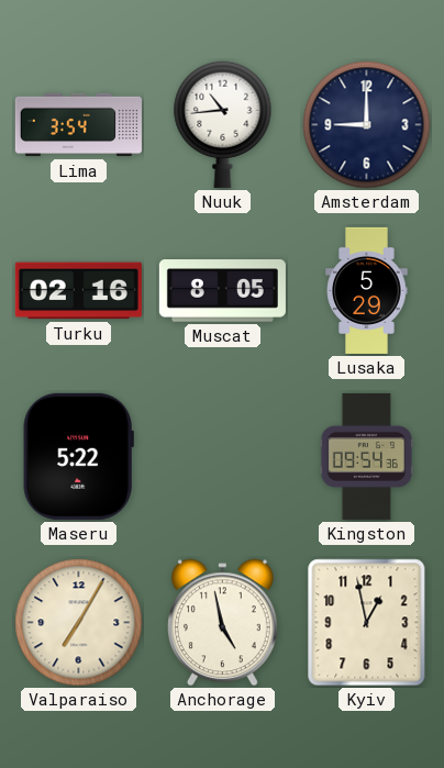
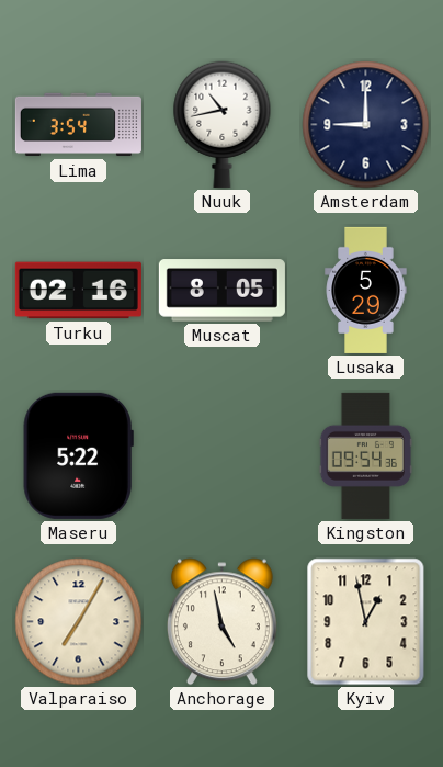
Nuuk: 10:44 -> 10:43
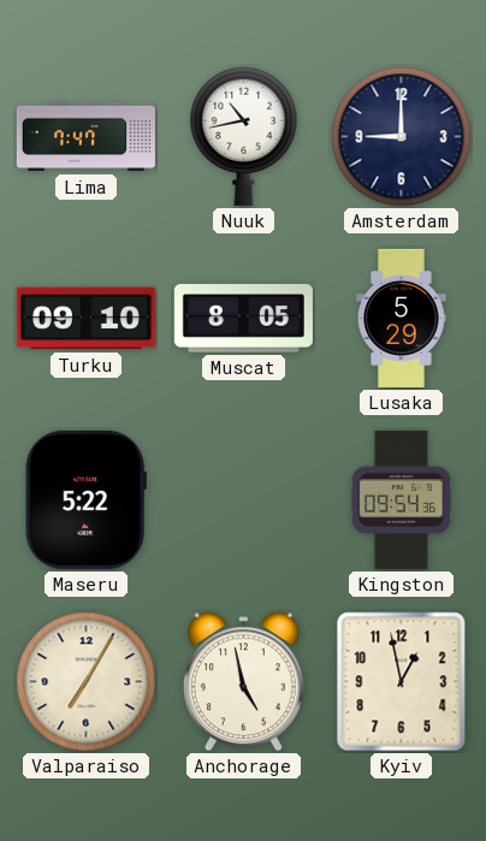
Lima: 3:54 -> 7:47
Turku: 02:16 -> 09:10
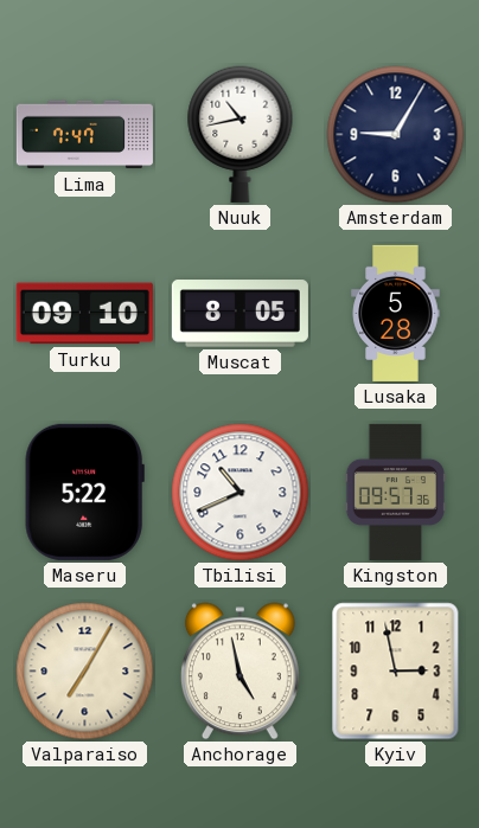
Amsterdam: 9:00 -> 9:05
Lusaka: 5:29 -> 5:28
Tbilisi: none -> 10:41
Kingston: 09:54 -> 09:57
Kyiv: 12:58 -> 2:58
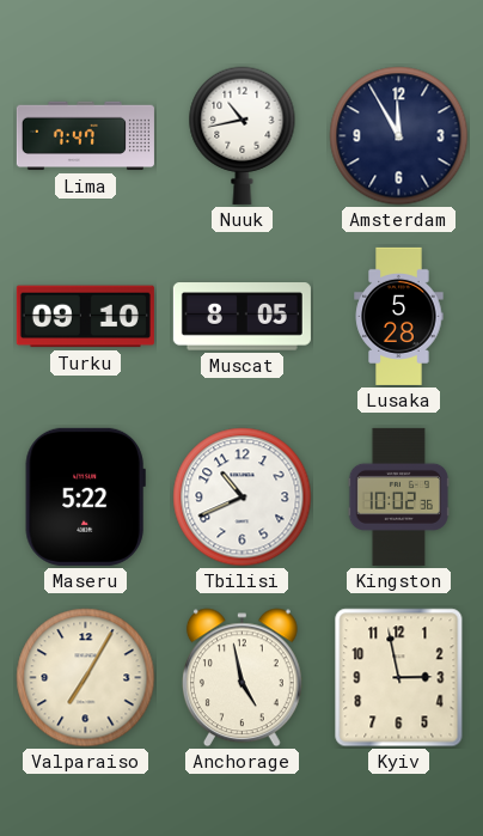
Amsterdam: 9:05 -> 11:55
Kingston: 09:57 -> 10:02
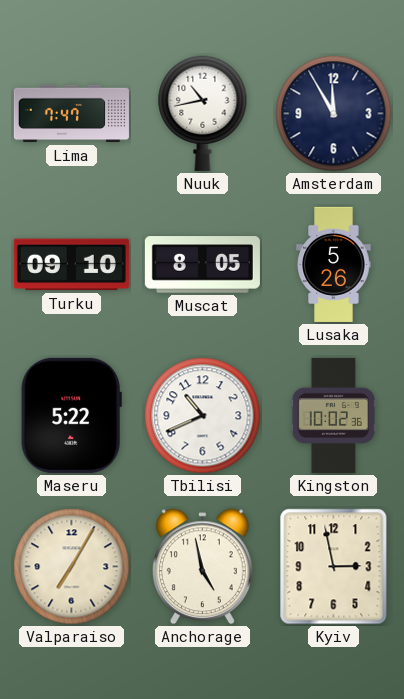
Lusaka: 5:28 -> 5:26
